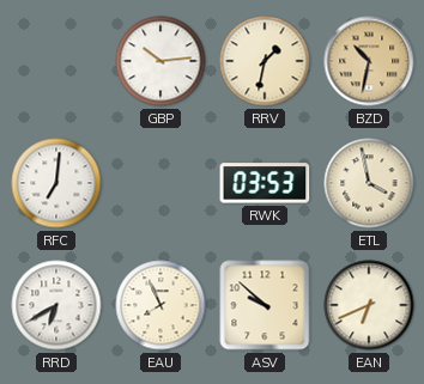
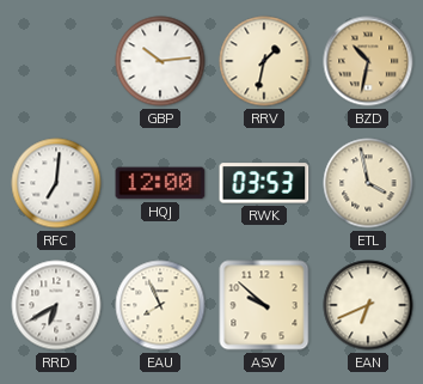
HQJ: none -> 12:00
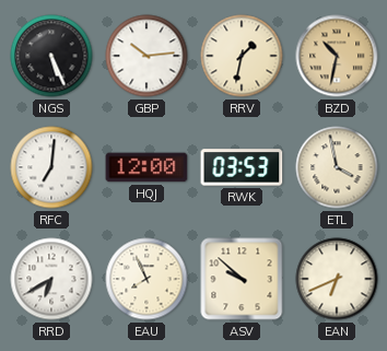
NGS: none -> 5:26
